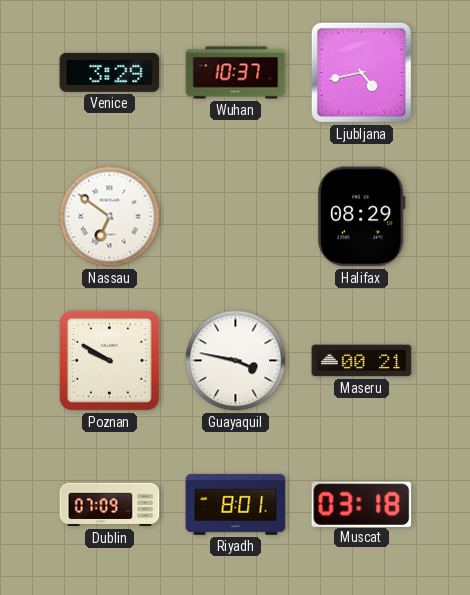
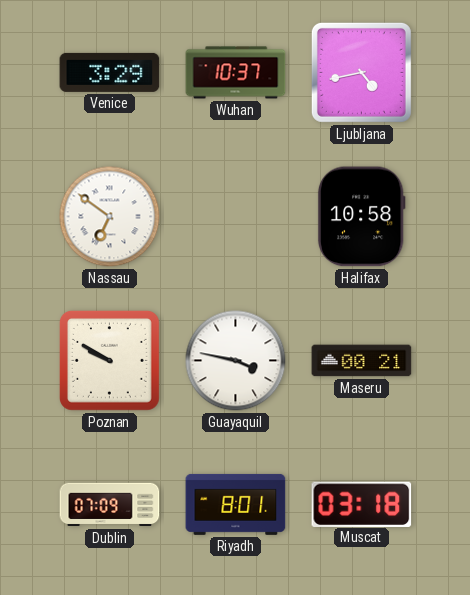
Halifax: 08:29 -> 10:58
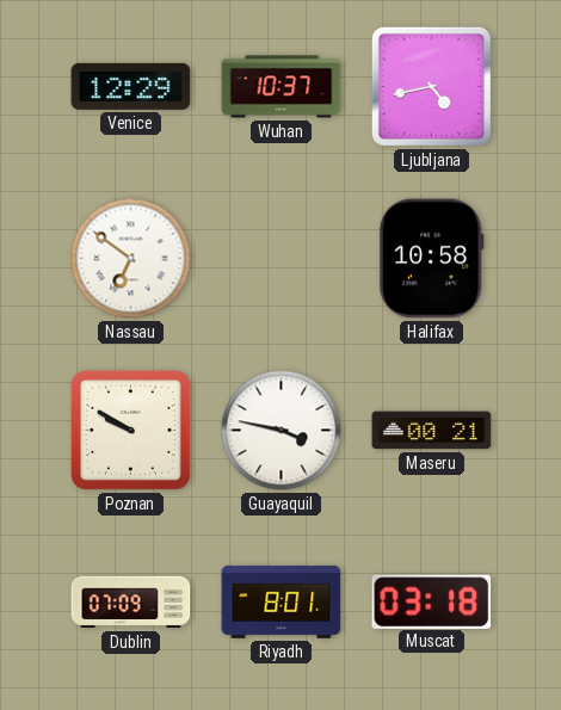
Venice: 3:29 -> 12:29
